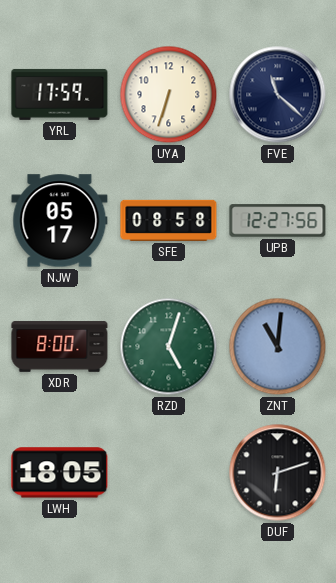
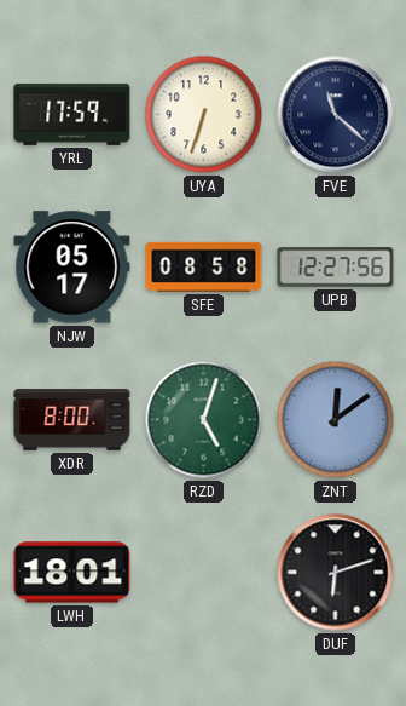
ZNT: 11:01 -> 12:09
LWH: 18:05 -> 18:01
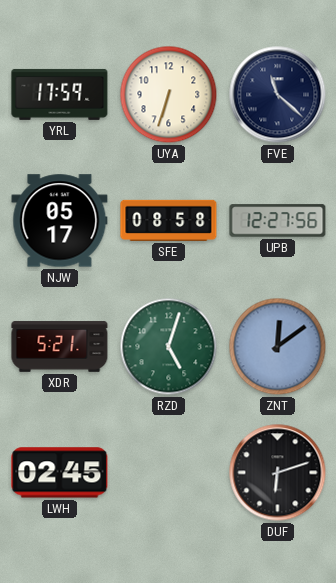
XDR: 8:00 -> 5:21
LWH: 18:01 -> 02:45
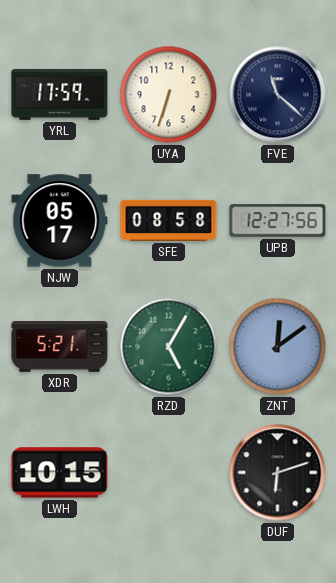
RZD: 5:03 -> 5:05
LWH: 02:45 -> 10:15
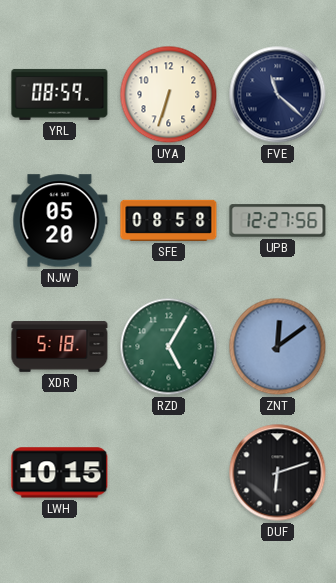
YRL: 17:59 -> 08:59
NJW: 05:17 -> 05:20
XDR: 5:21 -> 5:18
